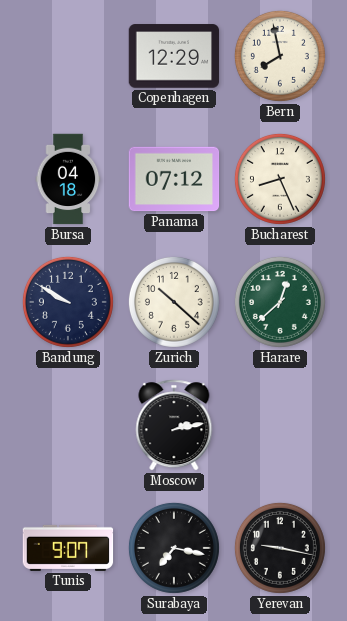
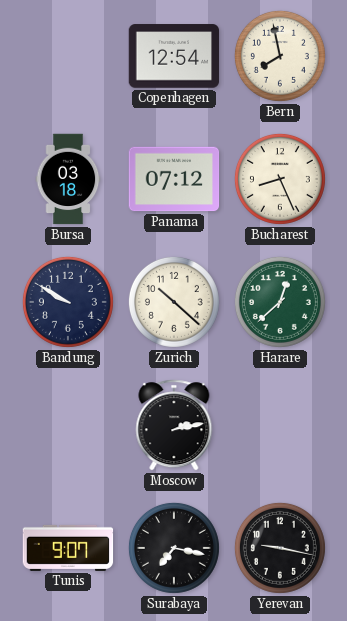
Copenhagen: 12:29 -> 12:54
Bursa: 04:18 -> 03:18
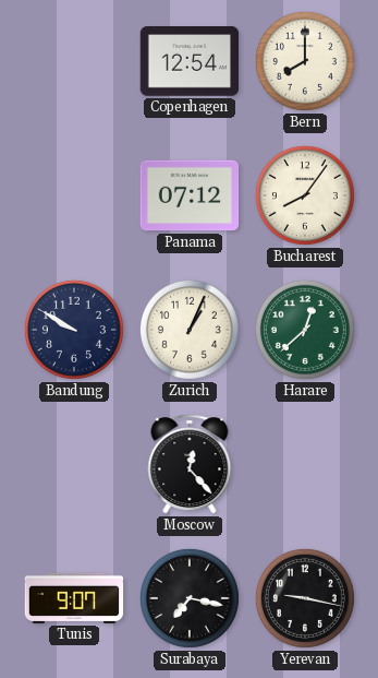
Bern: 7:58 -> 8:00
Bursa: 03:18 -> none
Bucharest: 8:26 -> 8:06
Zurich: 10:22 -> 1:04
Moscow: 2:13 -> 12:23
